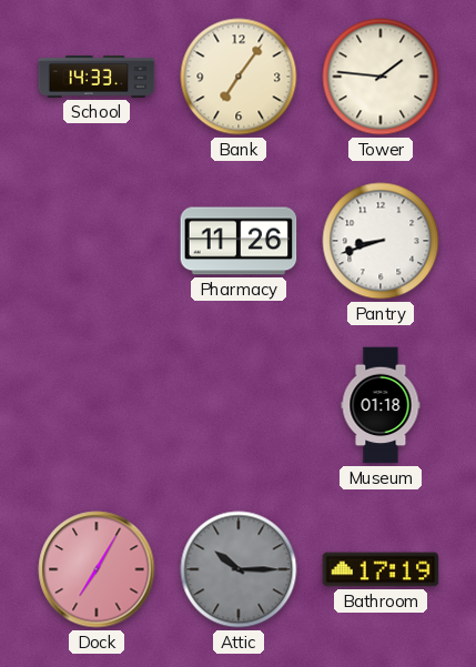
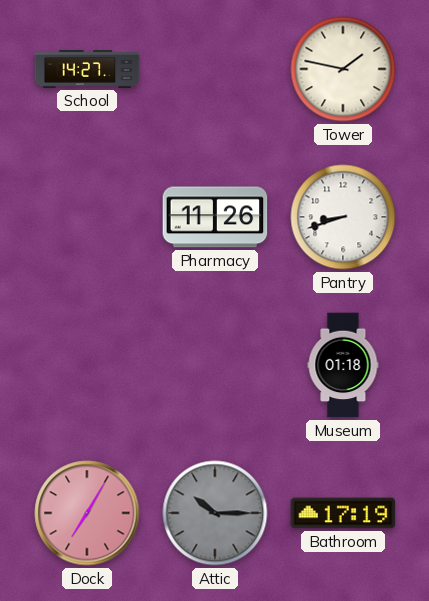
School: 14:33 -> 14:27
Bank: 7:06 -> none
Tower: 1:46 -> 1:47
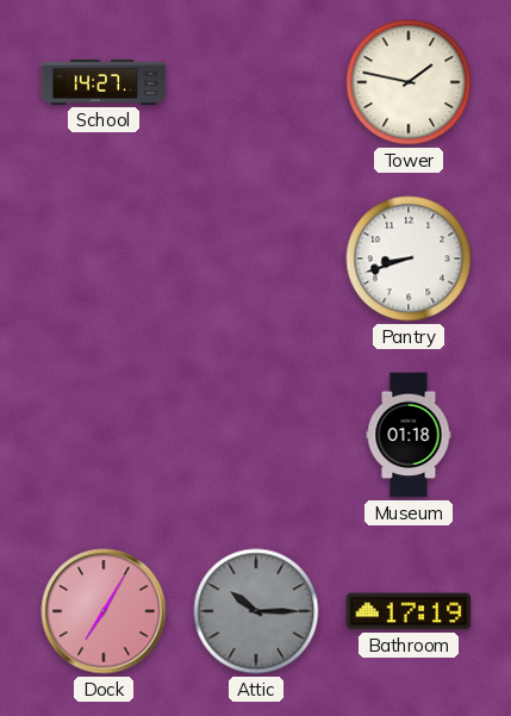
Pharmacy: 11:26 -> none
